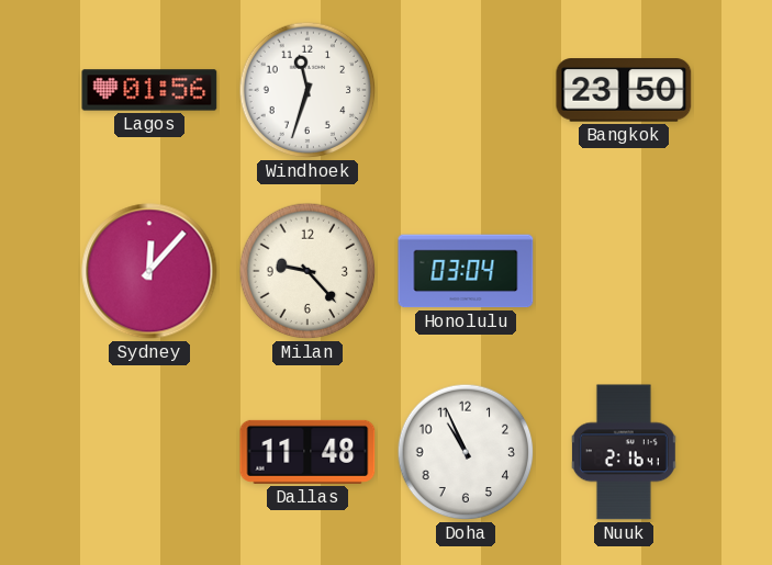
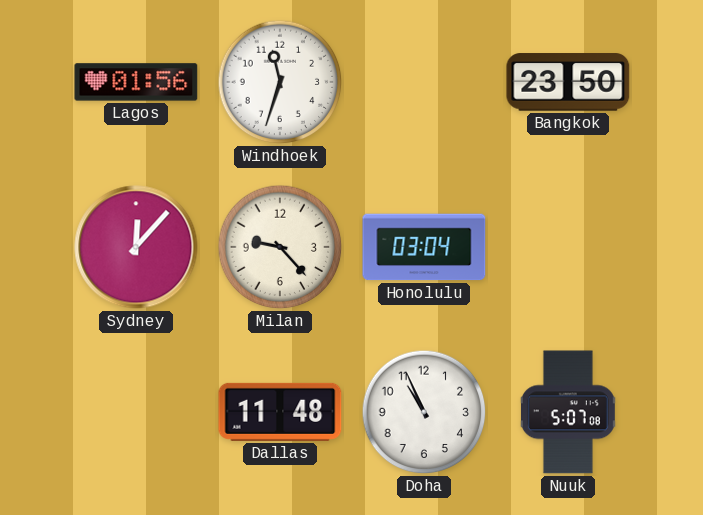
Nuuk: 2:16 -> 5:07
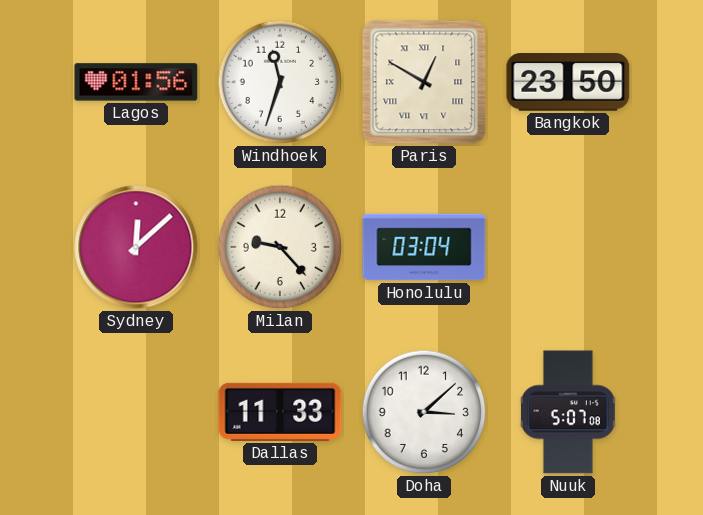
Paris: none -> 12:50
Sydney: 12:07 -> 12:08
Dallas: 11:48 -> 11:33
Doha: 10:56 -> 3:08
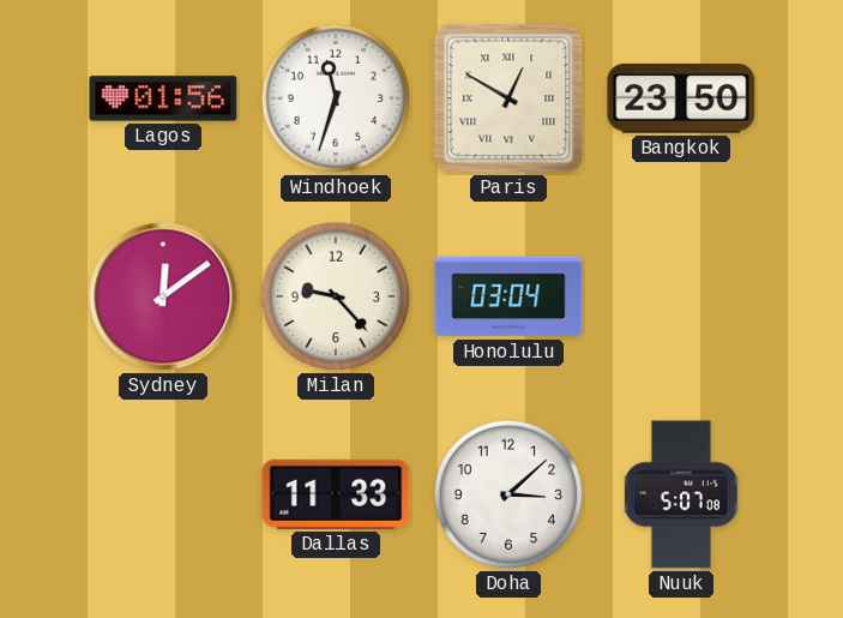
Sydney: 12:08 -> 12:09
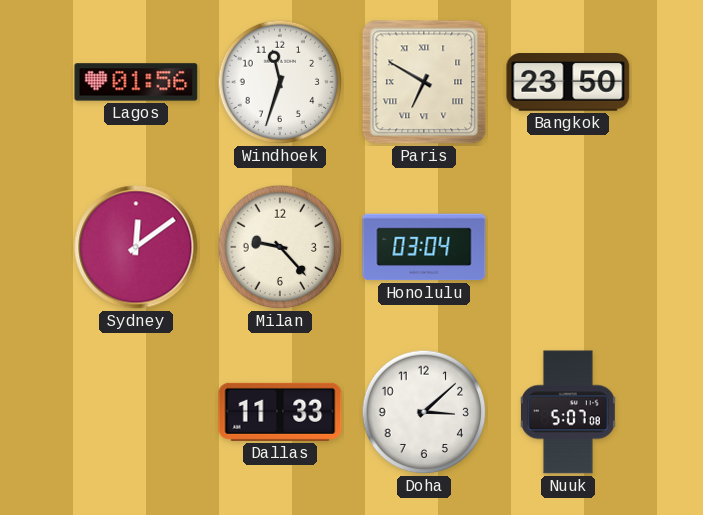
Paris: 12:50 -> 6:50
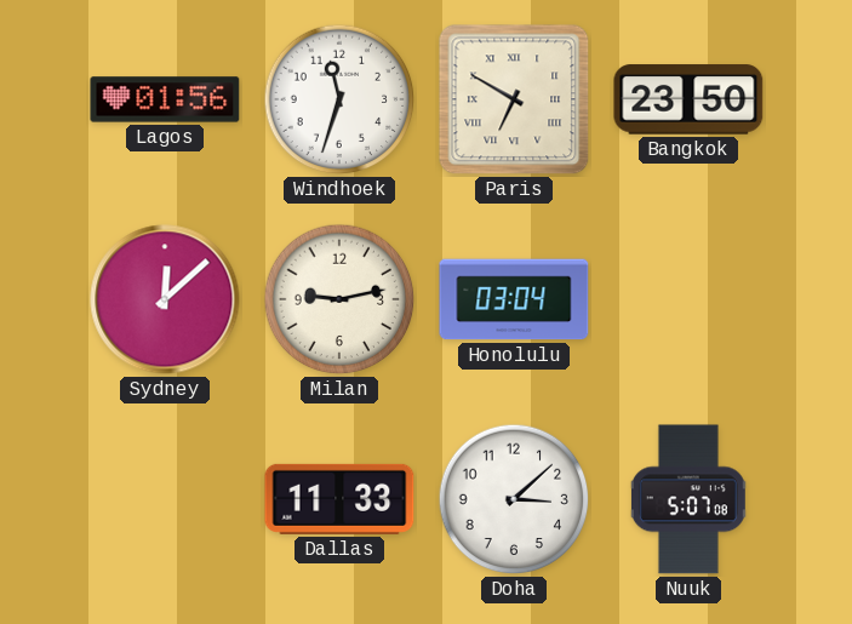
Sydney: 12:09 -> 12:08
Milan: 9:23 -> 9:13
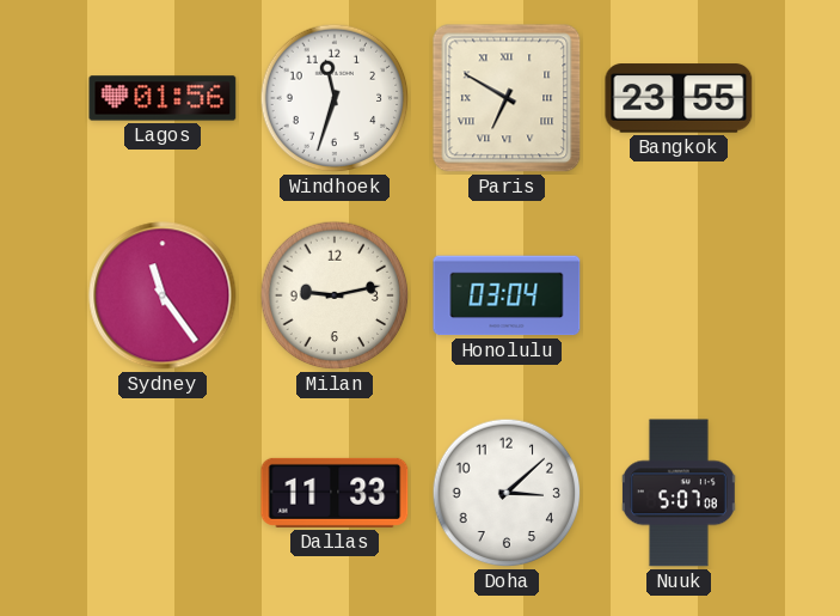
Bangkok: 23:50 -> 23:55
Sydney: 12:08 -> 11:24
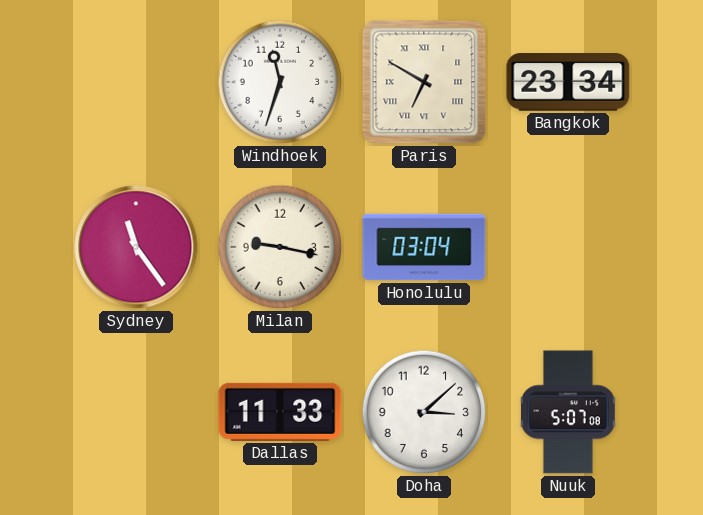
Lagos: 01:56 -> none
Bangkok: 23:55 -> 23:34
Milan: 9:13 -> 9:17
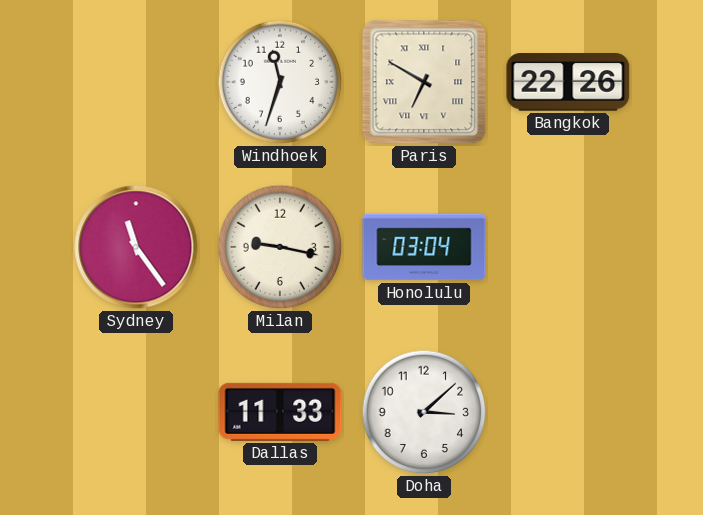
Bangkok: 23:34 -> 22:26
Nuuk: 5:07 -> none
